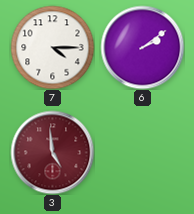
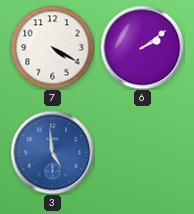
7: 4:15 -> 4:20
3 dial: burgundy -> blue
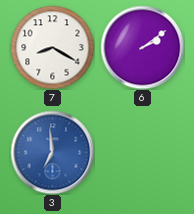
7: 4:20 -> 8:20
3: 4:59 -> 6:59
